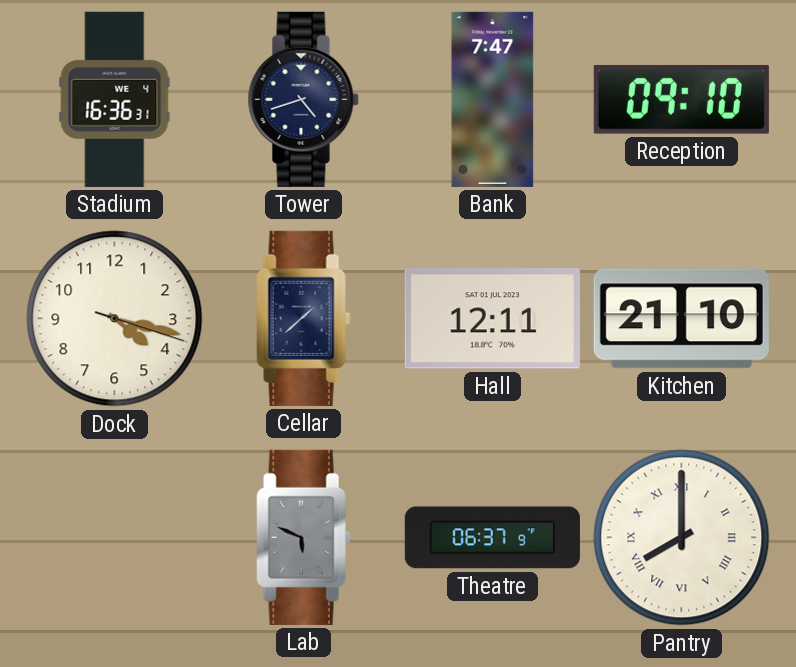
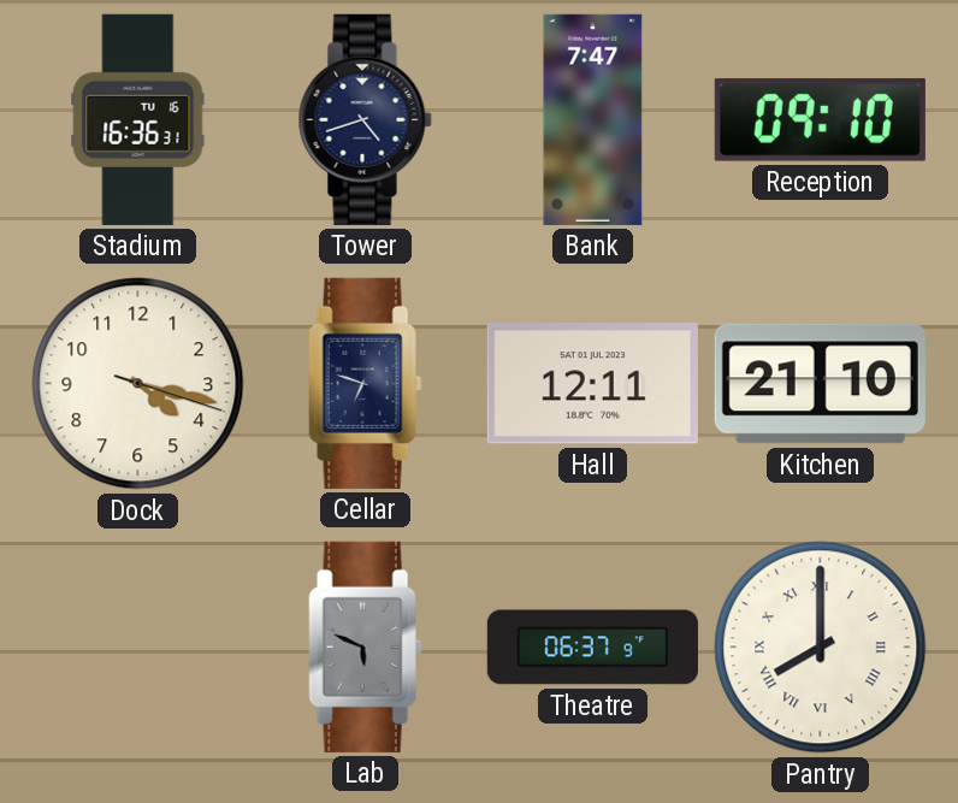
Stadium date: WE 4 -> TU 16
Cellar: 1:38 -> 6:48
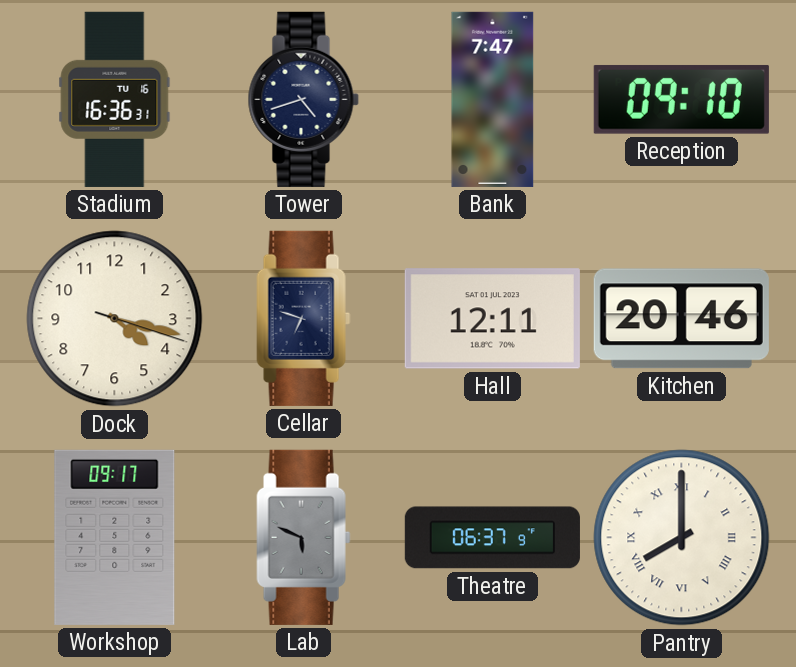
Kitchen: 21:10 -> 20:46
Workshop: none -> 09:17
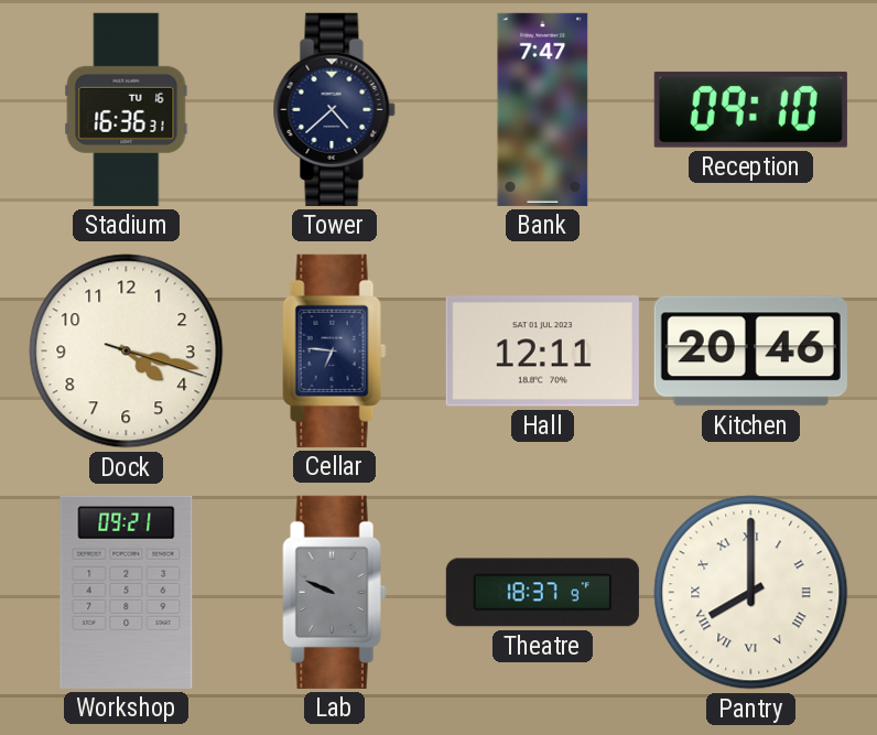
Tower: 4:42 -> 4:38
Cellar: 6:48 -> 6:46
Workshop: 09:17 -> 09:21
Lab: 5:49 -> 9:49
Theatre: 06:37 -> 18:37
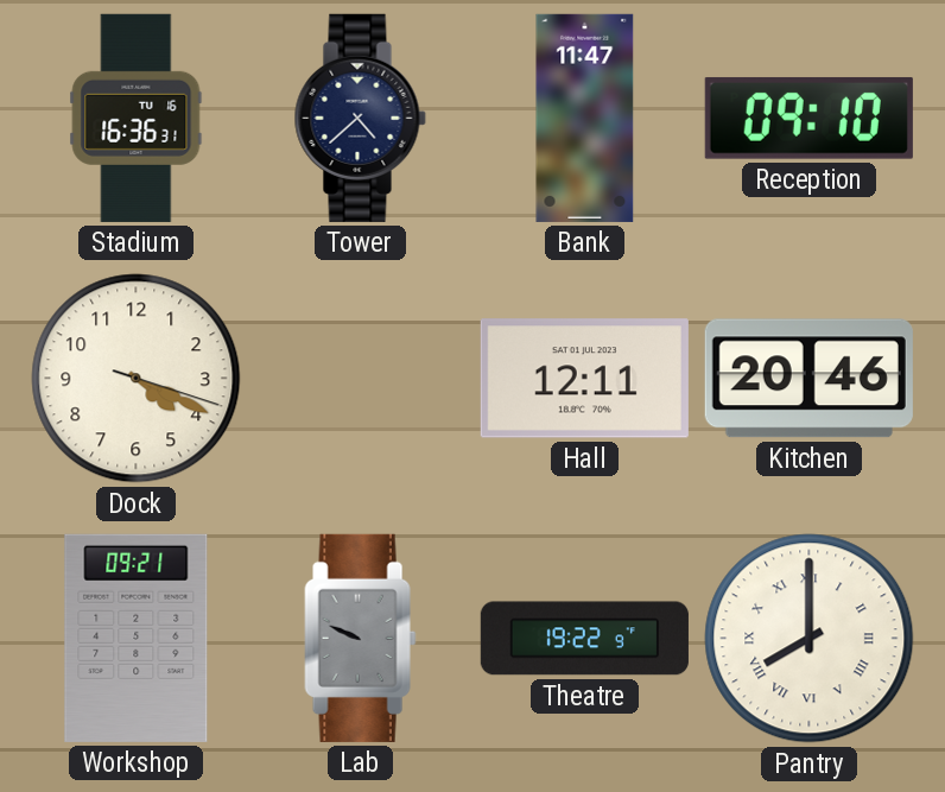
Bank: 7:47 -> 11:47
Dock: 4:17 -> 4:19
Cellar: 6:46 -> none
Theatre: 18:37 -> 19:22
